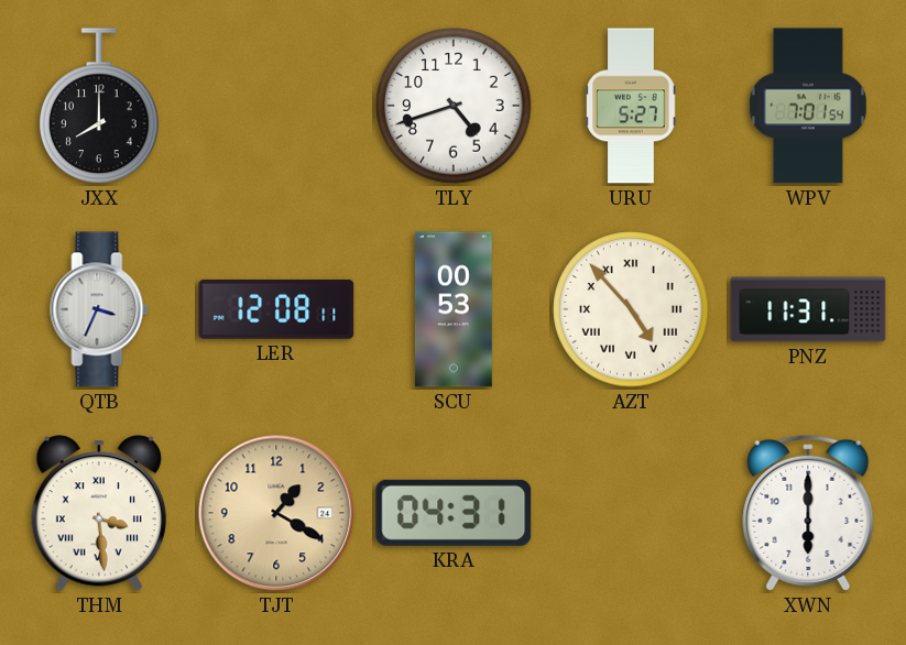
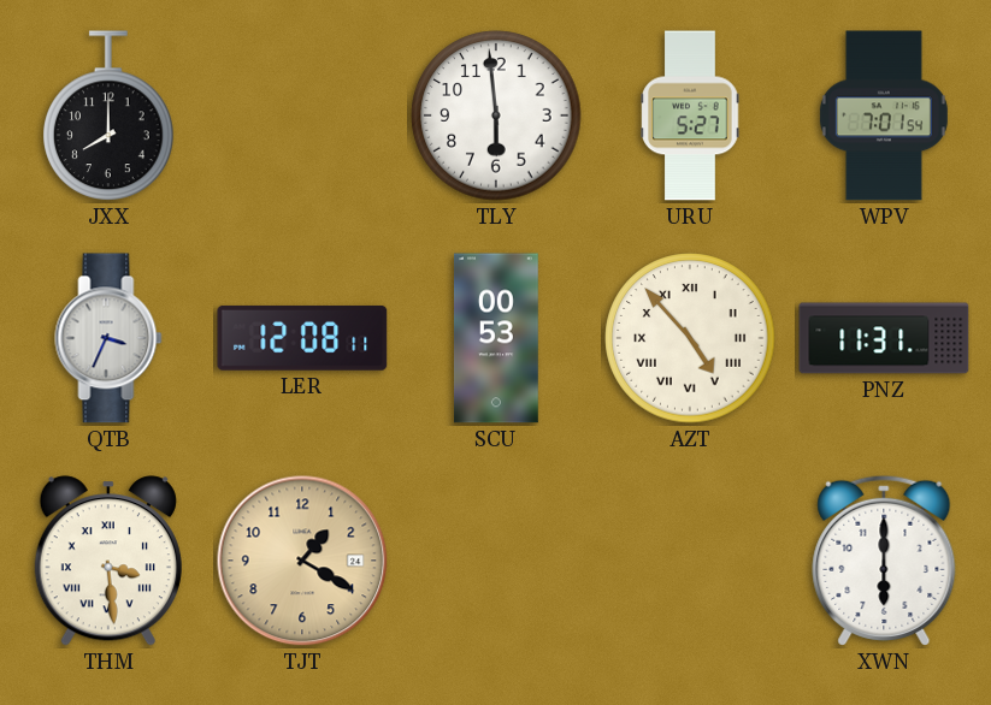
TLY: 4:42 -> 5:59
KRA: 04:31 -> none
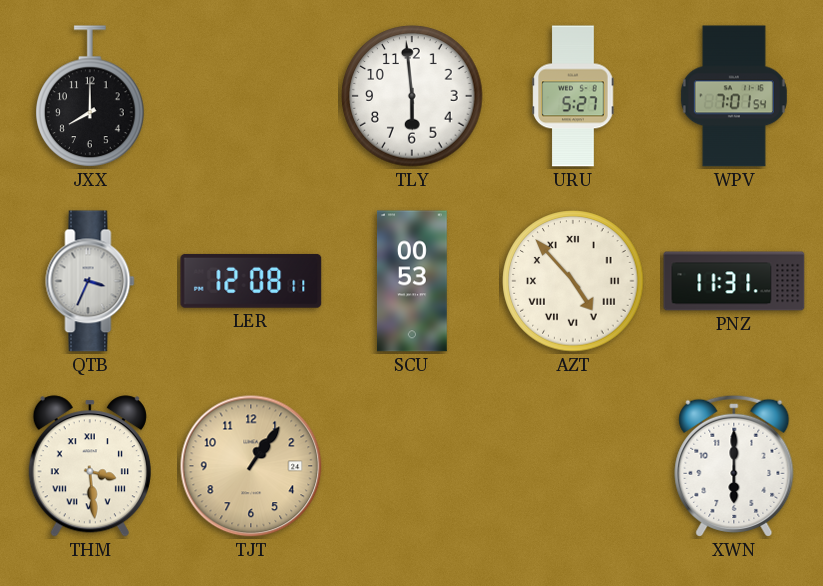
TJT: 1:20 -> 1:06
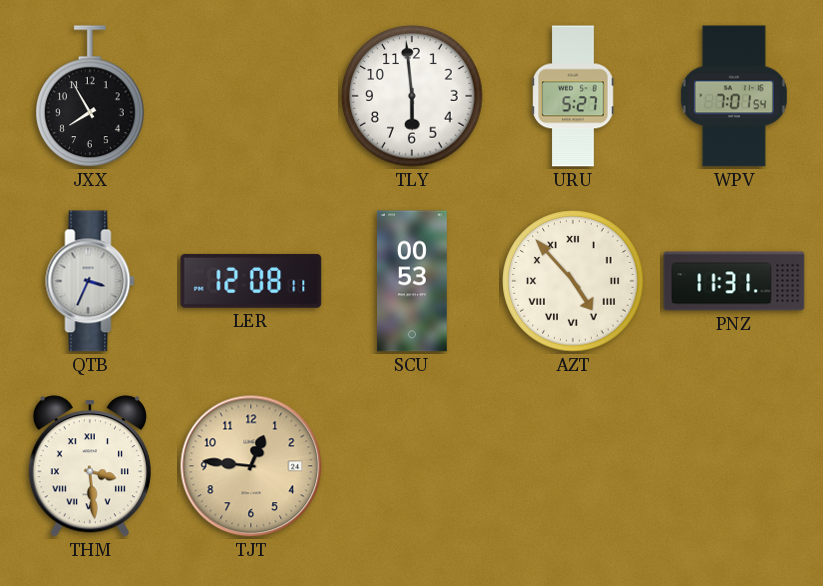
JXX: 8:00 -> 7:55
TJT: 1:06 -> 12:46
XWN: 6:00 -> none
